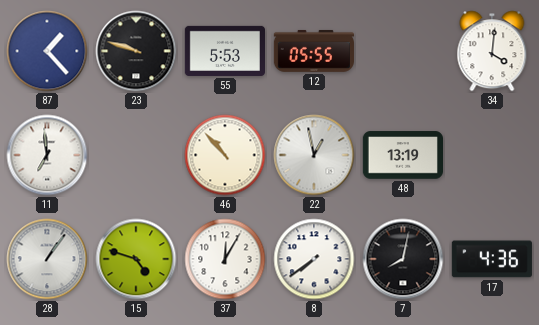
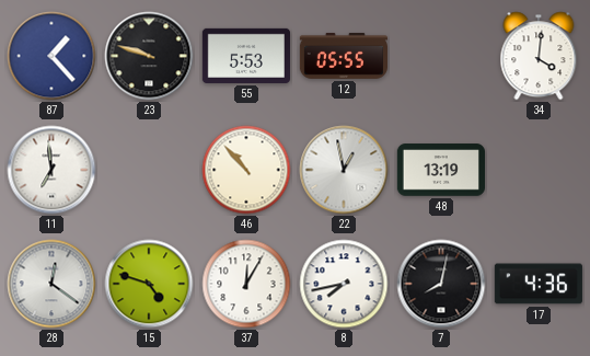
28: 1:06 -> 12:21
8: 7:39 -> 7:43
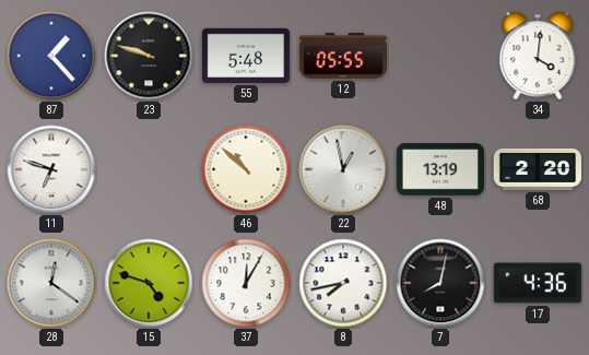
55: 5:53 -> 5:48
11: 6:59 -> 6:48
46: 10:53 -> 10:52
68: none -> 2:20
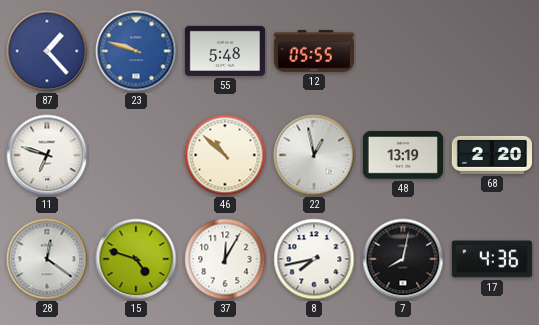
23 dial: black -> blue
34: 4:01 -> none
